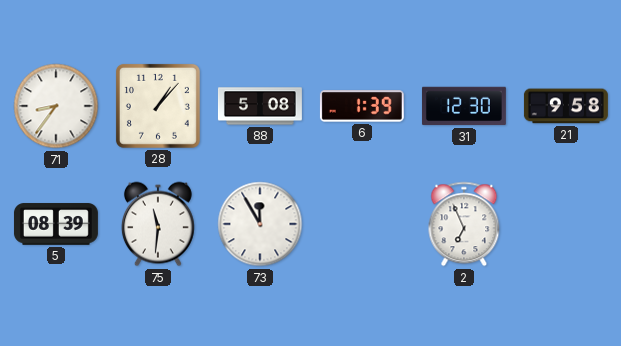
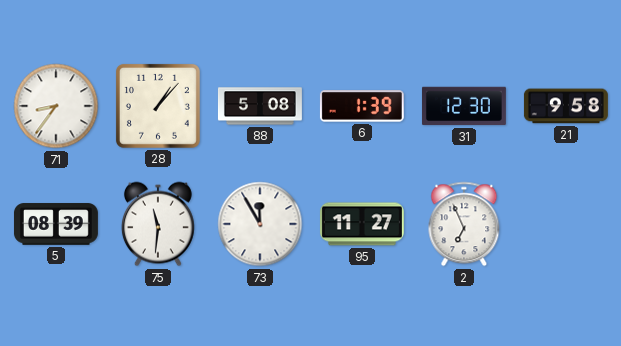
95: none -> 11:27
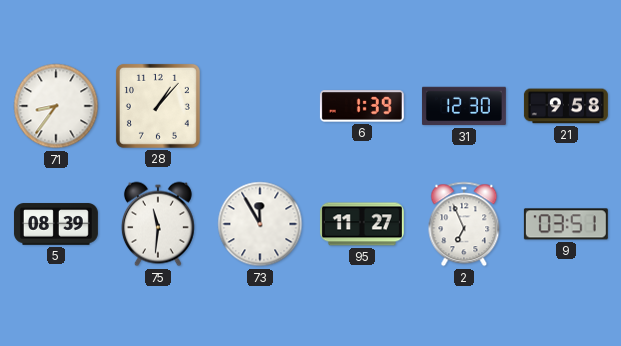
88: 5:08 -> none
9: none -> 03:51
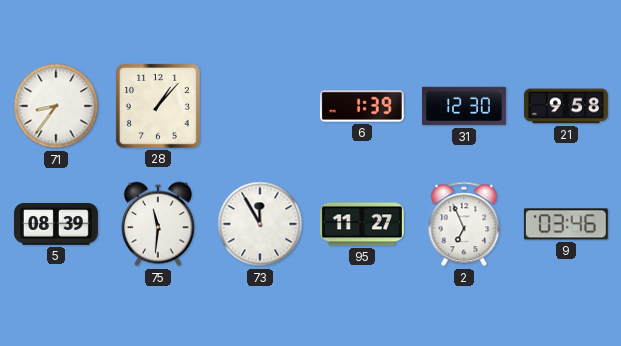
9: 03:51 -> 03:46
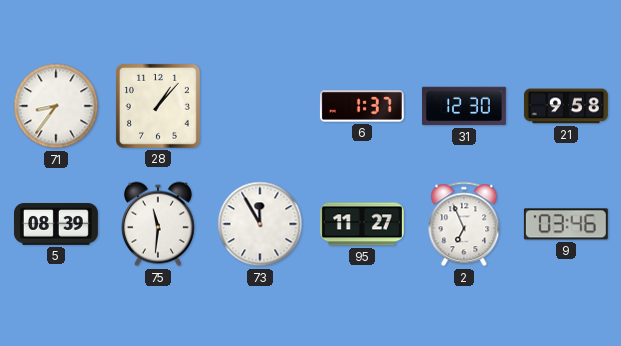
6: 1:39 -> 1:37
